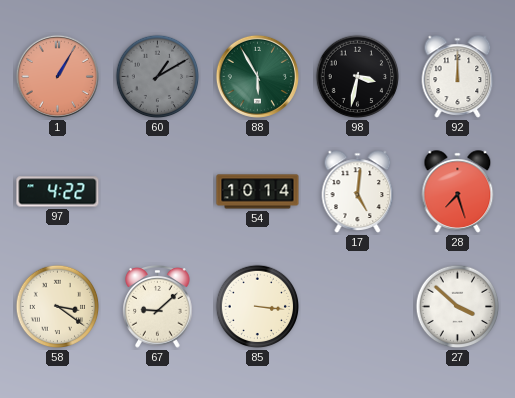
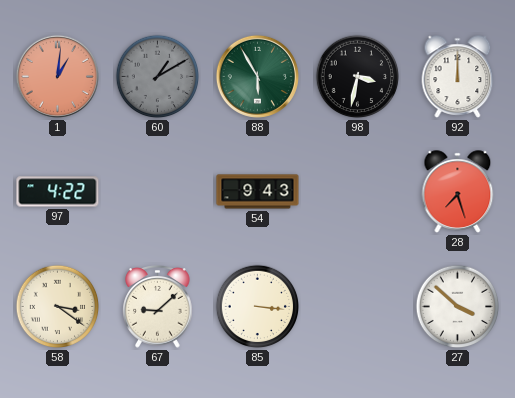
1: 1:05 -> 1:01
54: 10:14 -> 9:43
17: 5:01 -> none
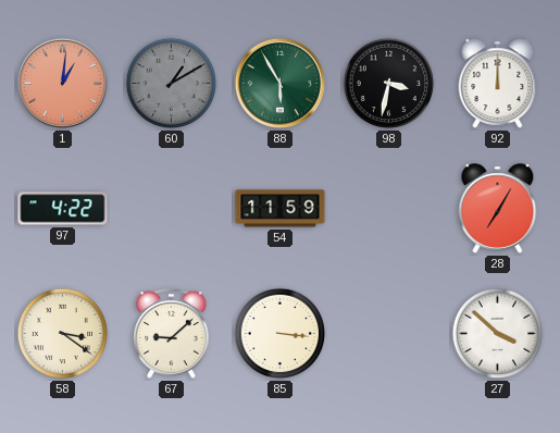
54: 9:43 -> 11:59
28: 7:27 -> 7:05
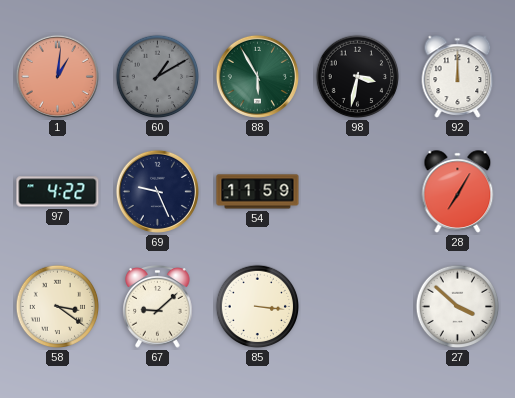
69: none -> 9:26
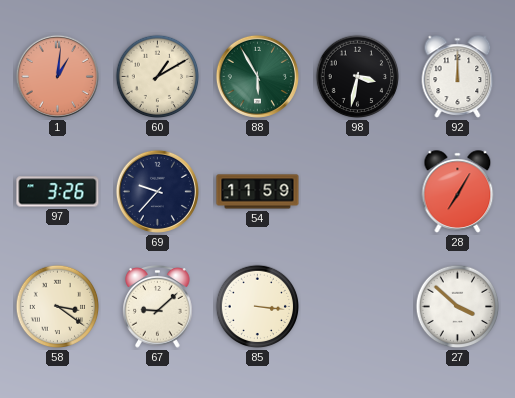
60 dial: grey -> cream
97: 4:22 -> 3:26
69: 9:26 -> 9:37
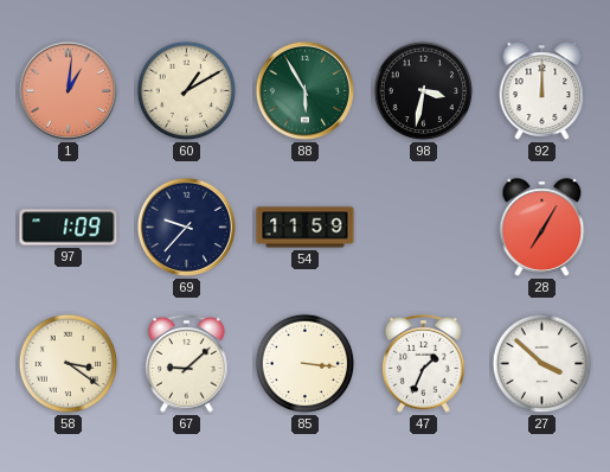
97: 3:26 -> 1:09
47: none -> 1:34
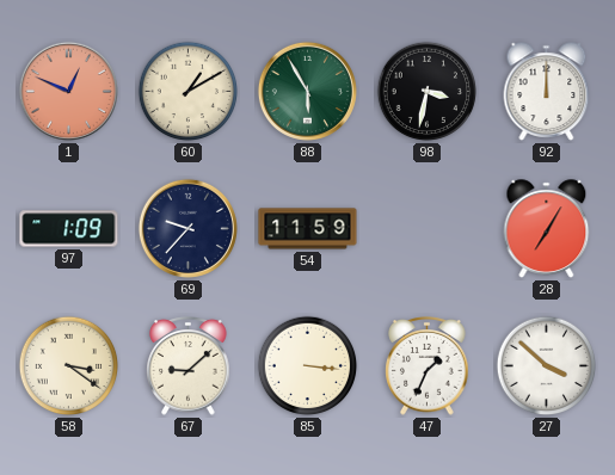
1: 1:01 -> 12:49
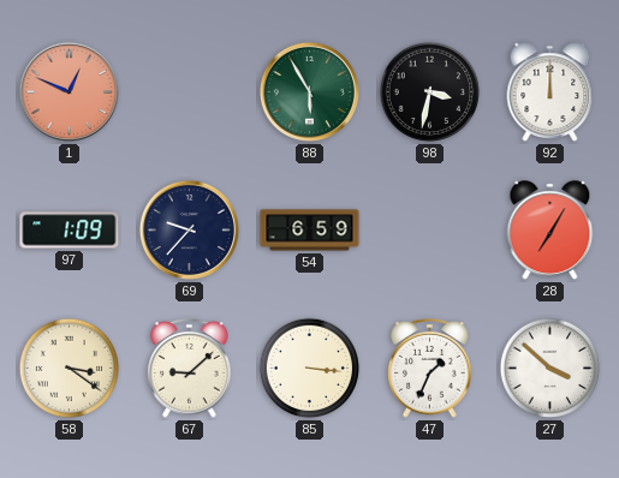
60: 1:10 -> none
54: 11:59 -> 6:59
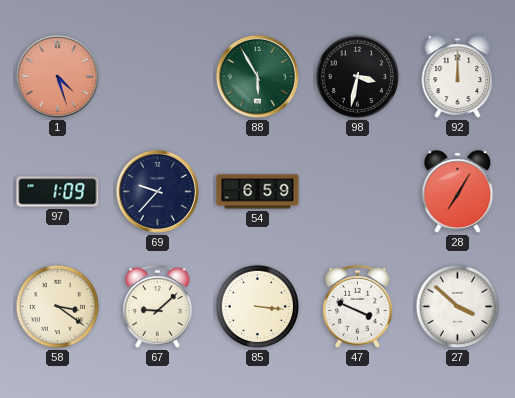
1: 12:49 -> 4:27
47: 1:34 -> 3:49
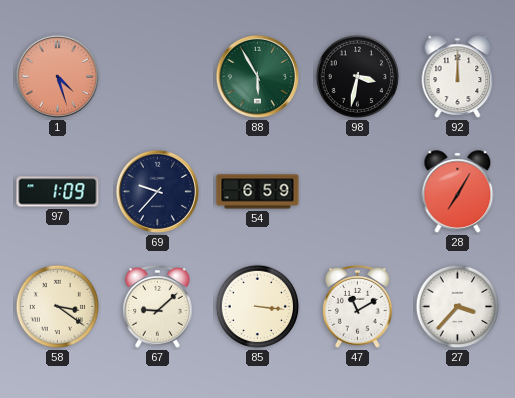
47: 3:49 -> 11:10
27: 3:52 -> 3:37
